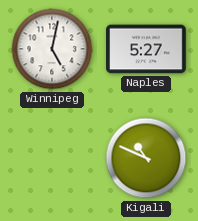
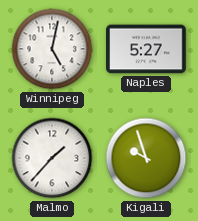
Malmo: none -> 1:37
Kigali: 10:49 -> 9:57
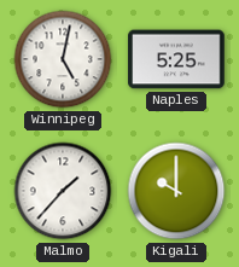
Naples: 5:27 -> 5:25
Kigali: 9:57 -> 10:00
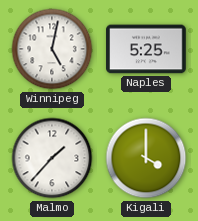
Kigali: 10:00 -> 4:00
